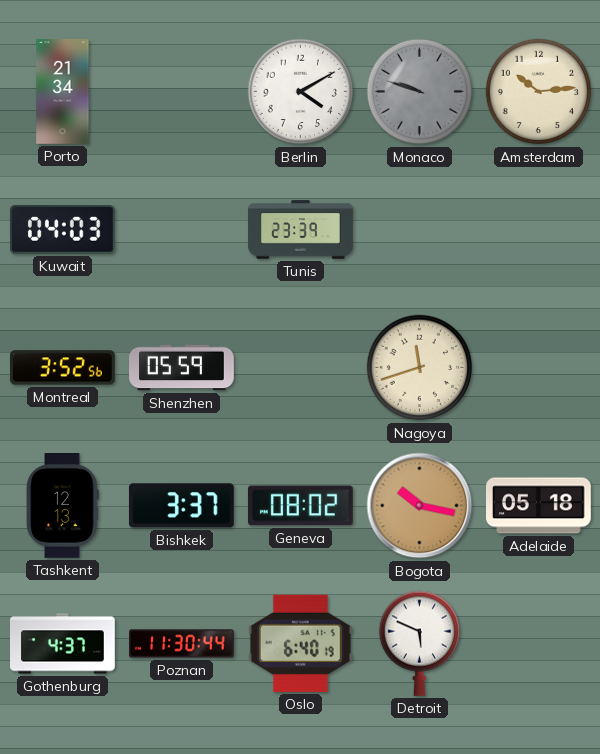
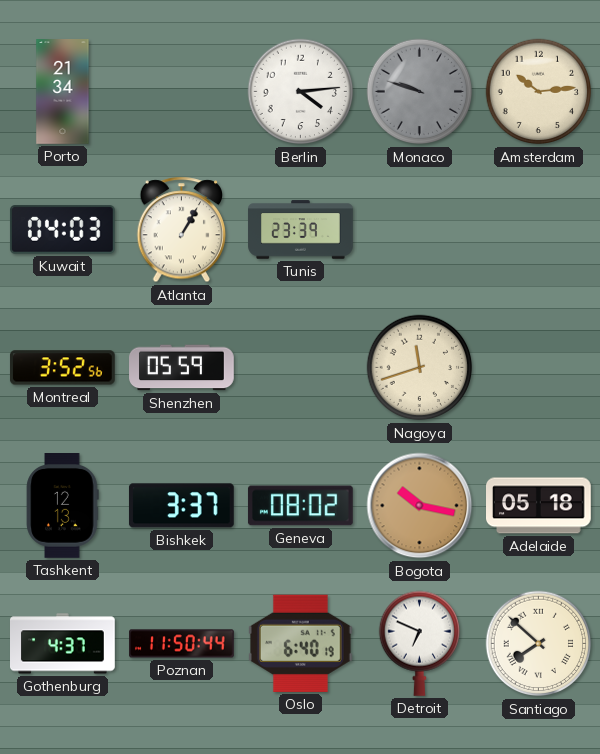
Berlin: 4:10 -> 4:14
Atlanta: none -> 1:05
Poznan: 11:30 -> 11:50
Detroit: 5:49 -> 6:49
Santiago: none -> 7:52
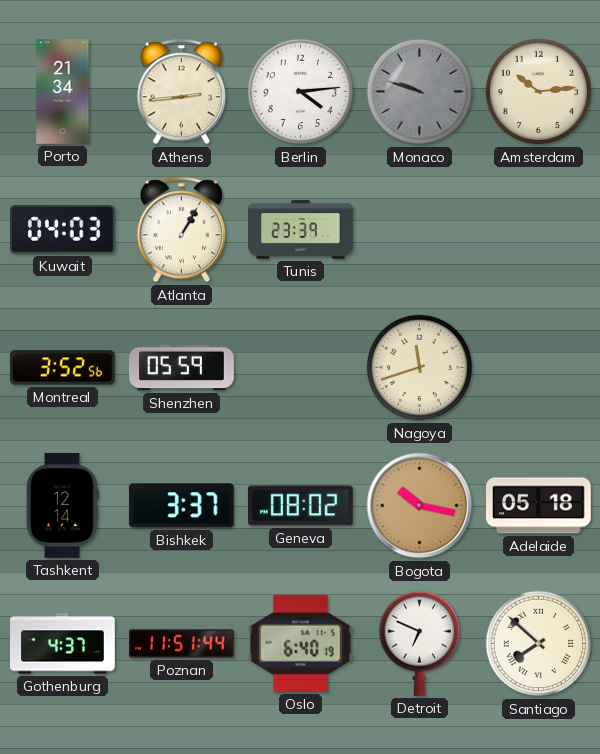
Athens: none -> 2:44
Tashkent: 12:13 -> 12:14
Poznan: 11:50 -> 11:51
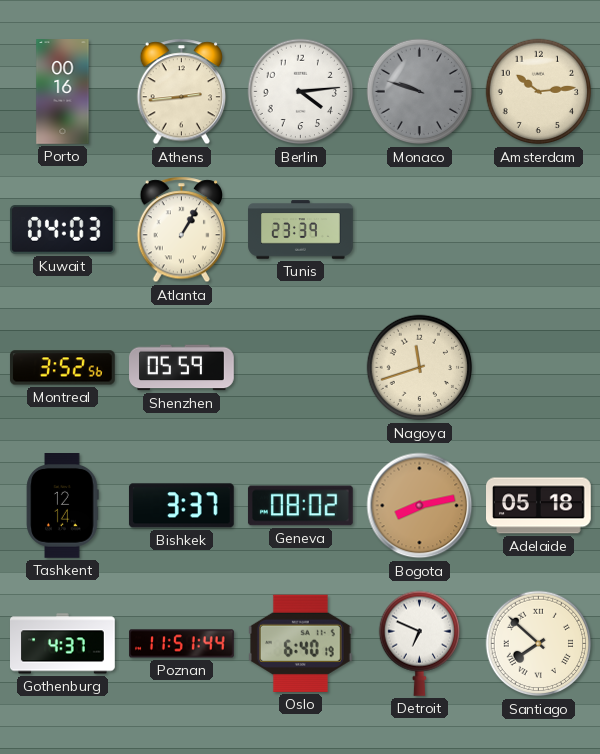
Porto: 21:34 -> 00:16
Bogota: 10:17 -> 8:13
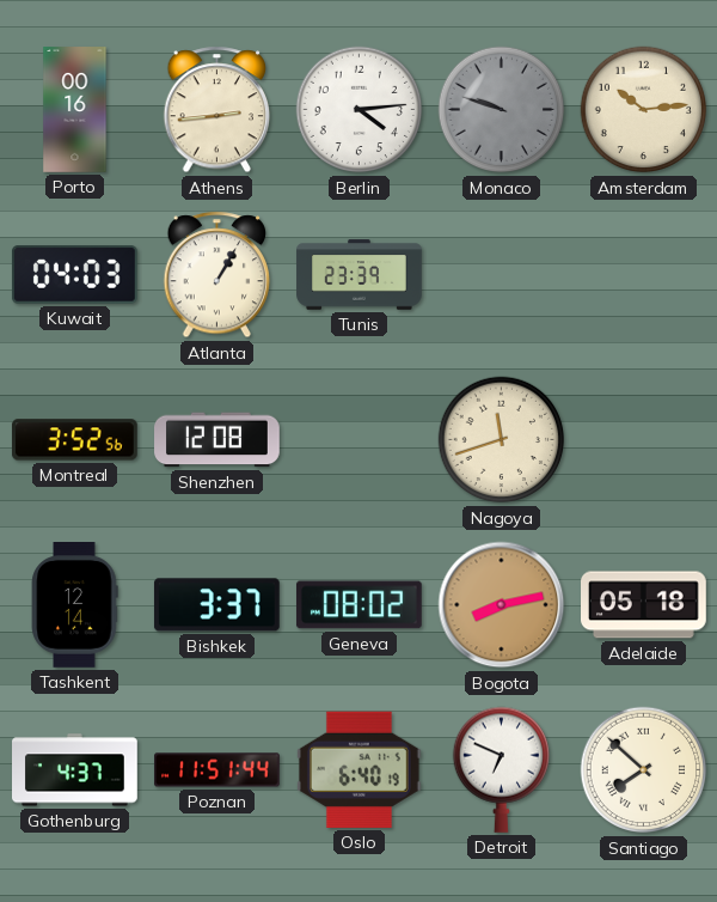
Shenzhen: 05:59 -> 12:08
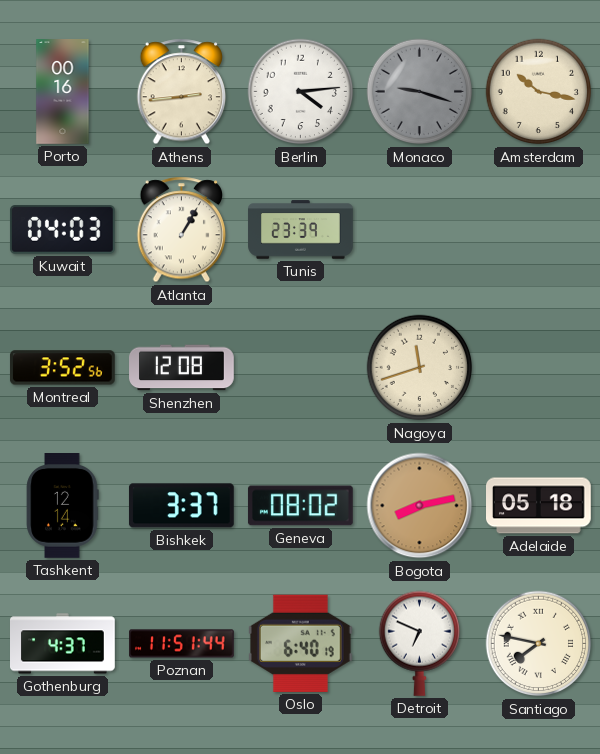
Monaco: 9:48 -> 9:18
Amsterdam: 10:14 -> 10:17
Santiago: 7:52 -> 7:47
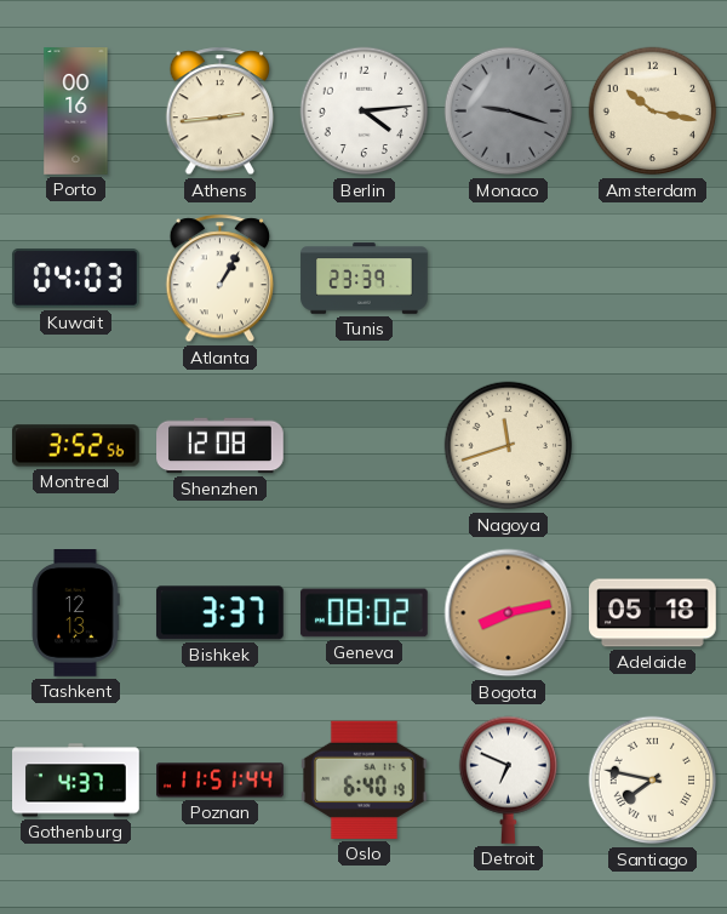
Tashkent: 12:14 -> 12:13
